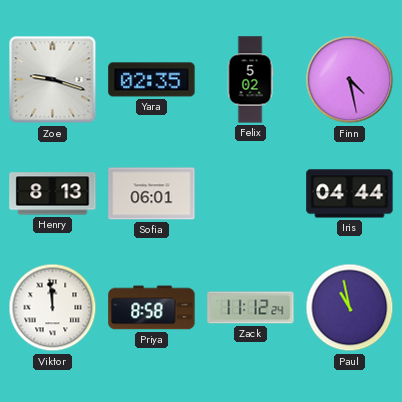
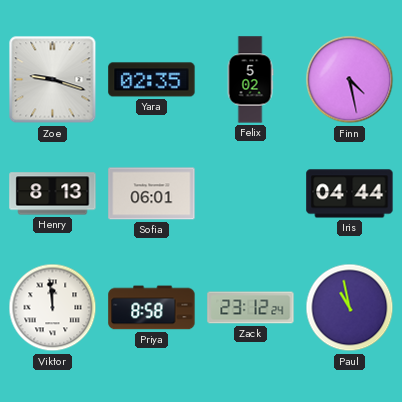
Zack: 11:12 -> 23:12
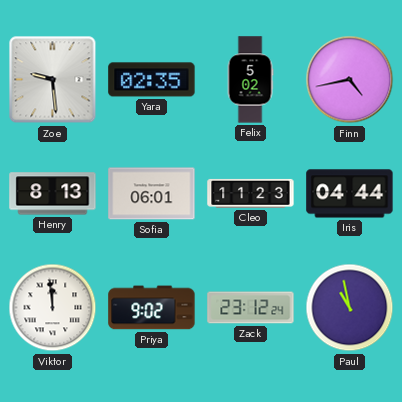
Zoe: 9:18 -> 9:29
Finn: 4:28 -> 4:43
Cleo: none -> 11:23
Priya: 8:58 -> 9:02
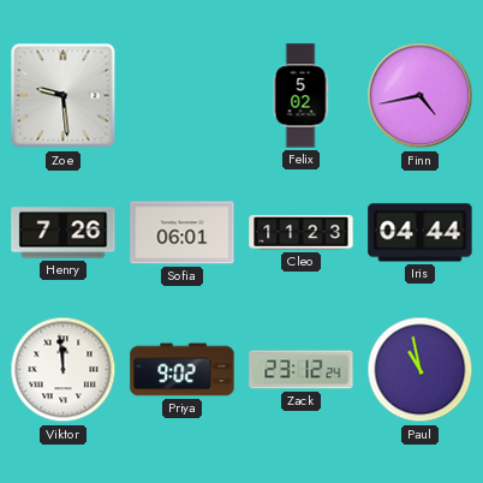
Yara: 02:35 -> none
Henry: 8:13 -> 7:26
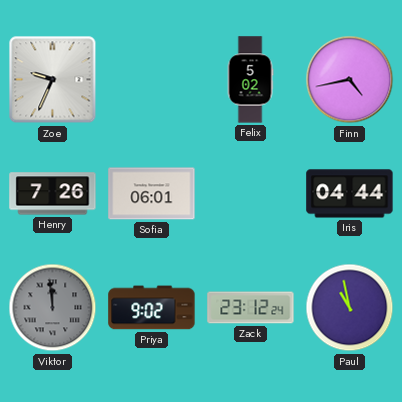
Zoe: 9:29 -> 9:34
Cleo: 11:23 -> none
Viktor dial: white -> grey
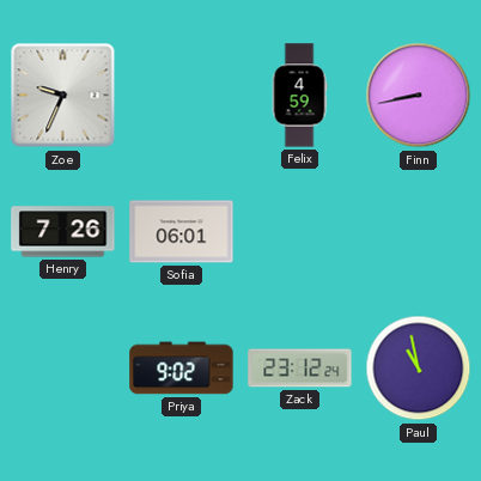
Felix: 5:02 -> 4:59
Finn: 4:43 -> 8:43
Iris: 04:44 -> none
Viktor: 11:59 -> none
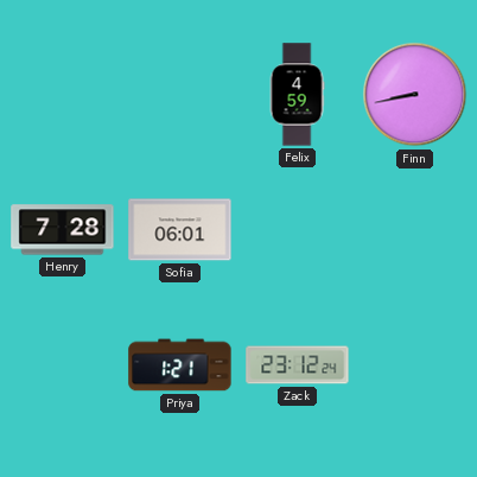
Zoe: 9:34 -> none
Henry: 7:26 -> 7:28
Priya: 9:02 -> 1:21
Paul: 10:58 -> none
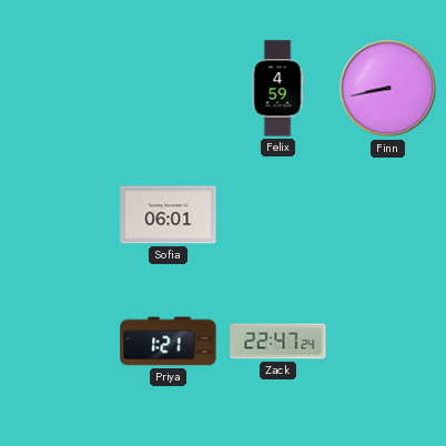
Henry: 7:28 -> none
Zack: 23:12 -> 22:47
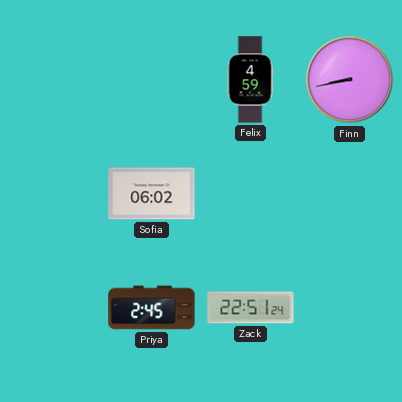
Sofia: 06:01 -> 06:02
Priya: 1:21 -> 2:45
Zack: 22:47 -> 22:51
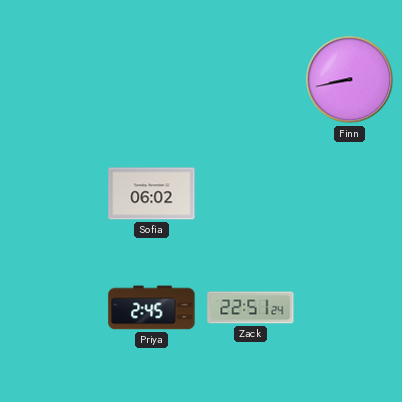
Felix: 4:59 -> none
